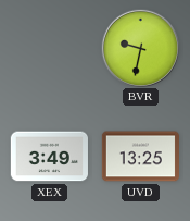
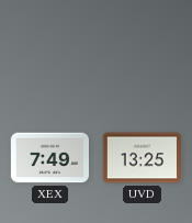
BVR: 9:32 -> none
XEX: 3:49 -> 7:49
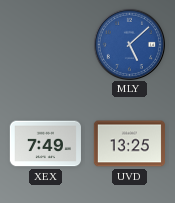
MLY: none -> 5:08
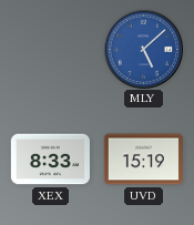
XEX: 7:49 -> 8:33
UVD: 13:25 -> 15:19
